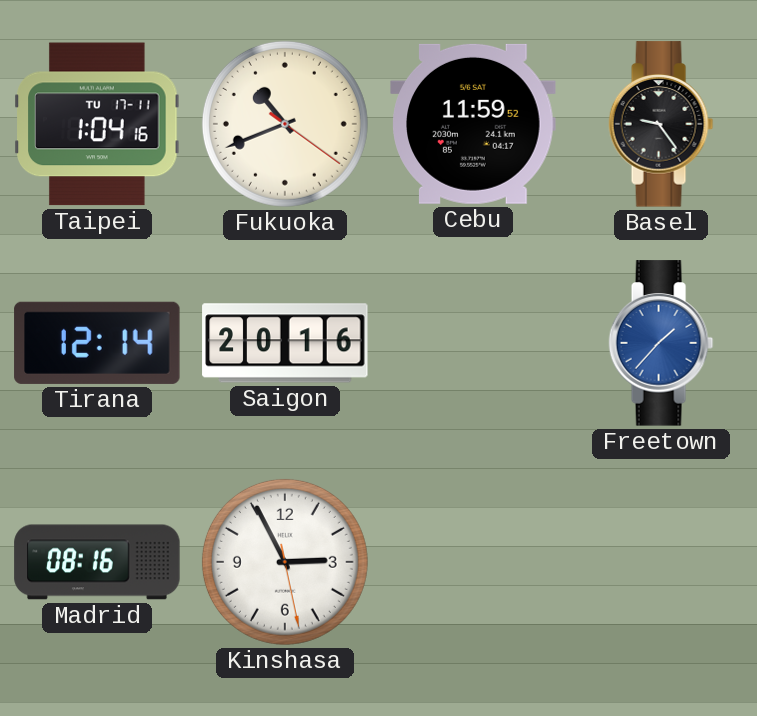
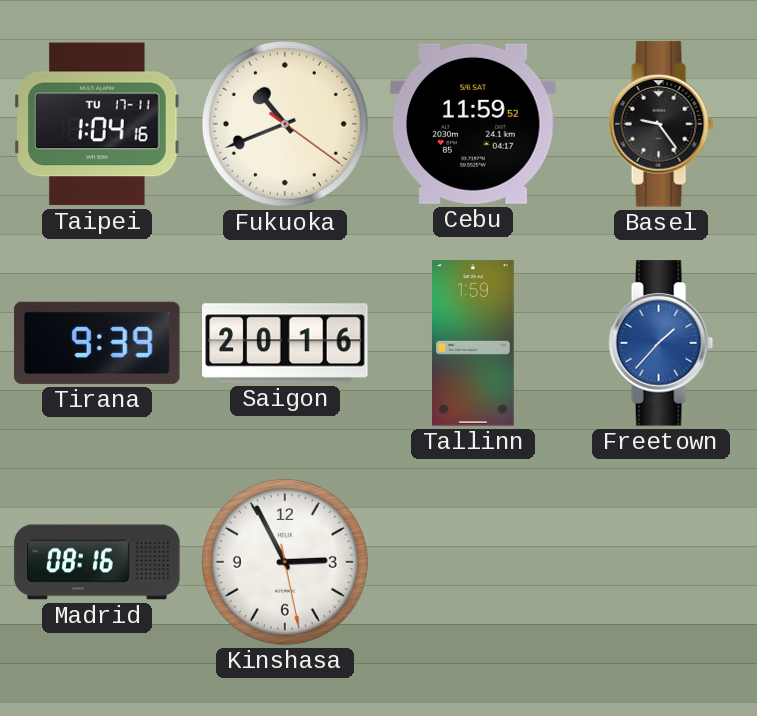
Tirana: 12:14 -> 9:39
Tallinn: none -> 1:59
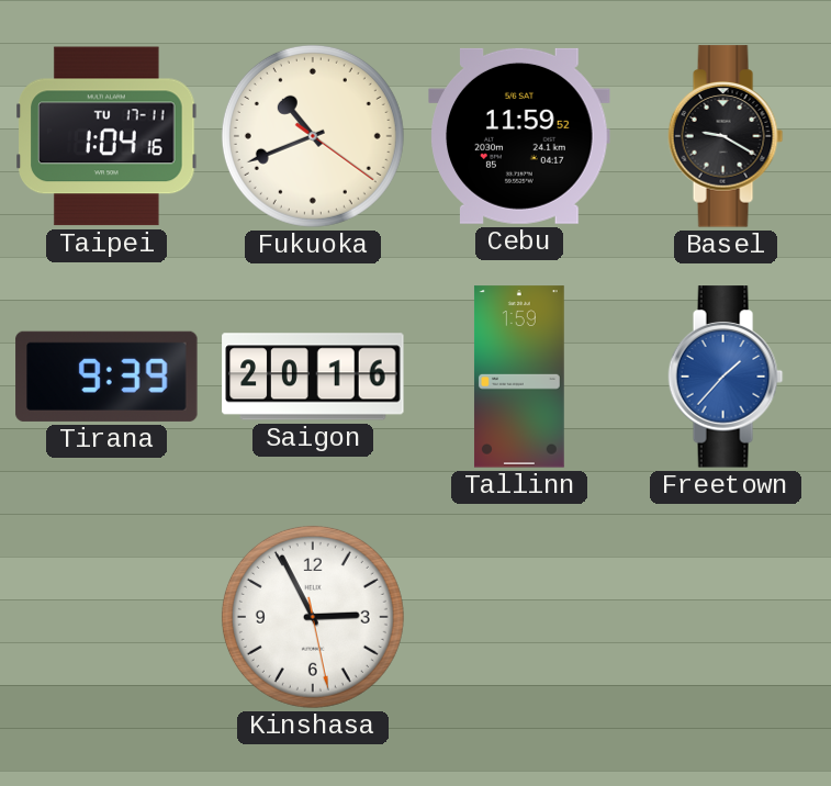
Basel: 9:24 -> 9:20
Madrid: 08:16 -> none
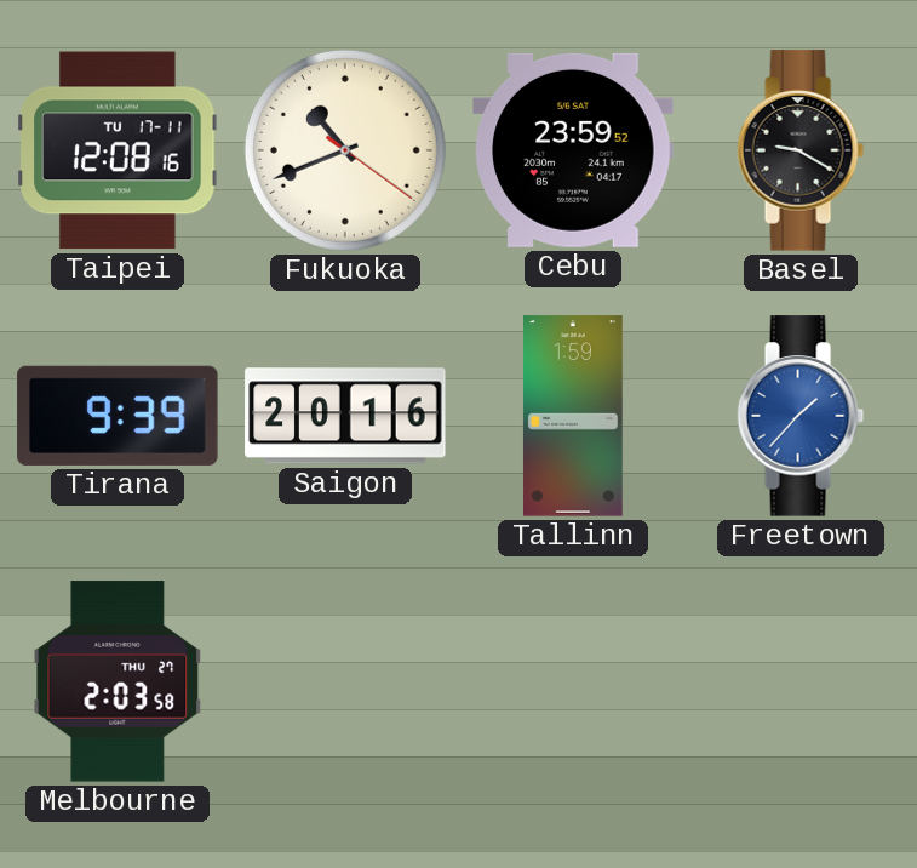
Taipei: 1:04 -> 12:08
Cebu: 11:59 -> 23:59
Melbourne: none -> 2:03
Kinshasa: 2:55 -> none
